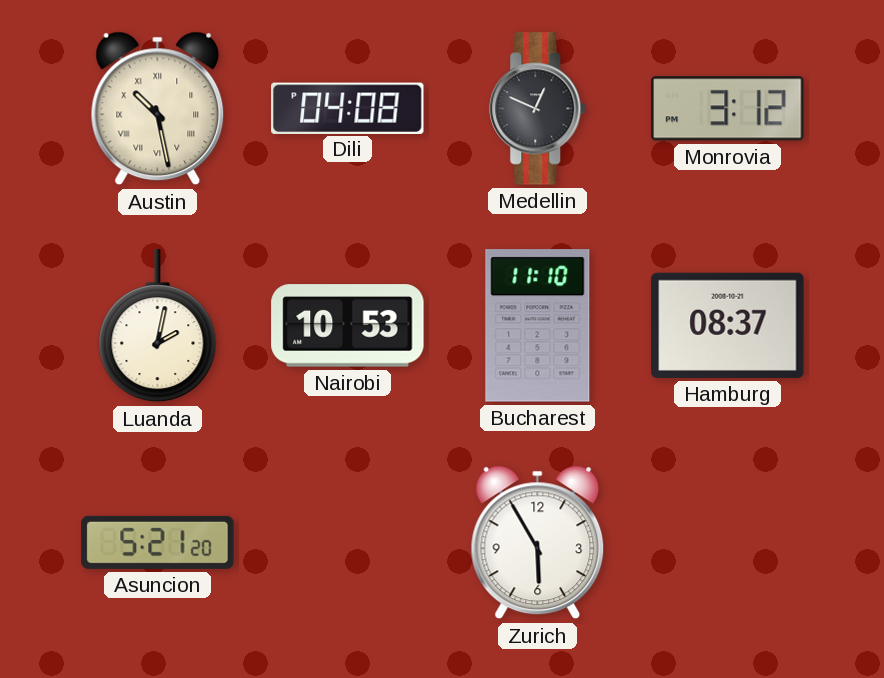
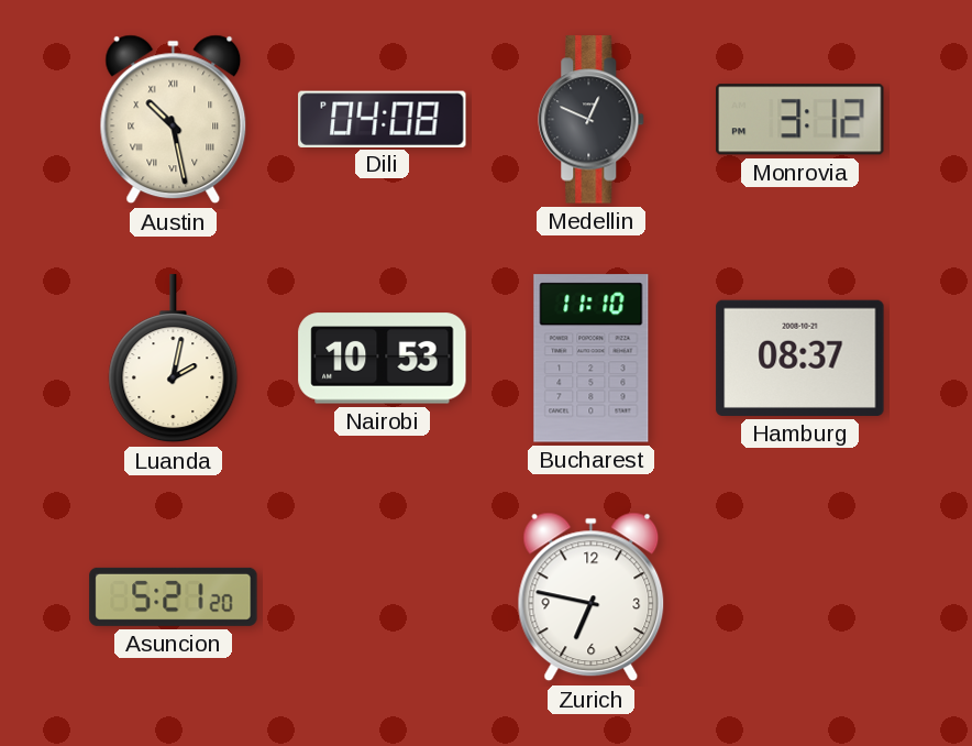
Zurich: 5:55 -> 6:47
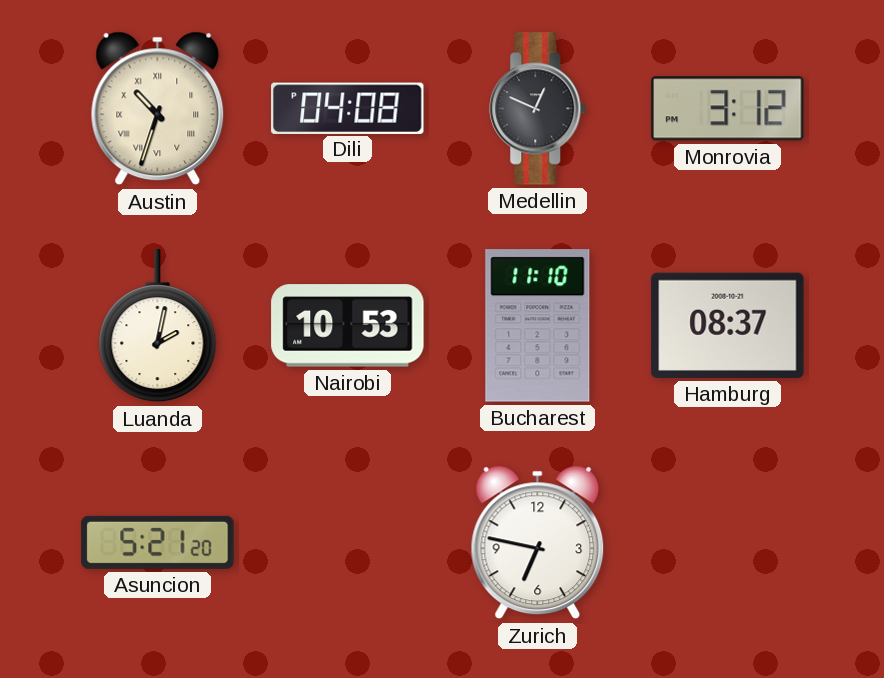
Austin: 10:28 -> 10:33
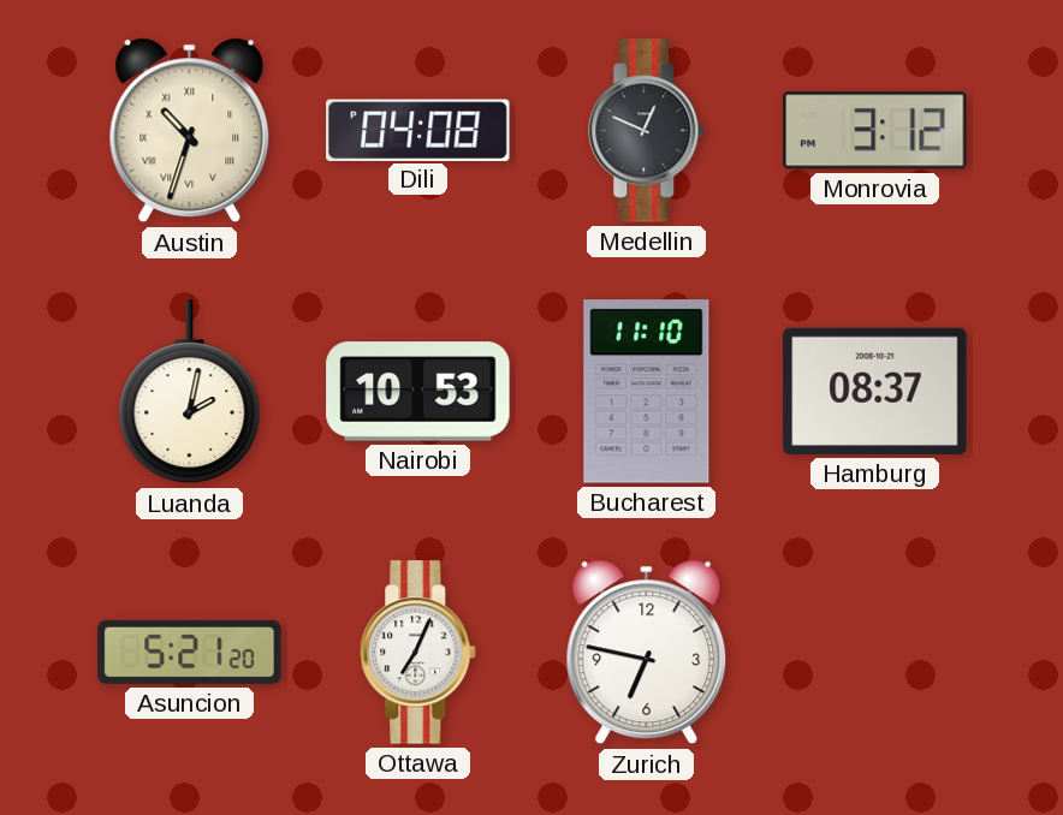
Ottawa: none -> 7:04
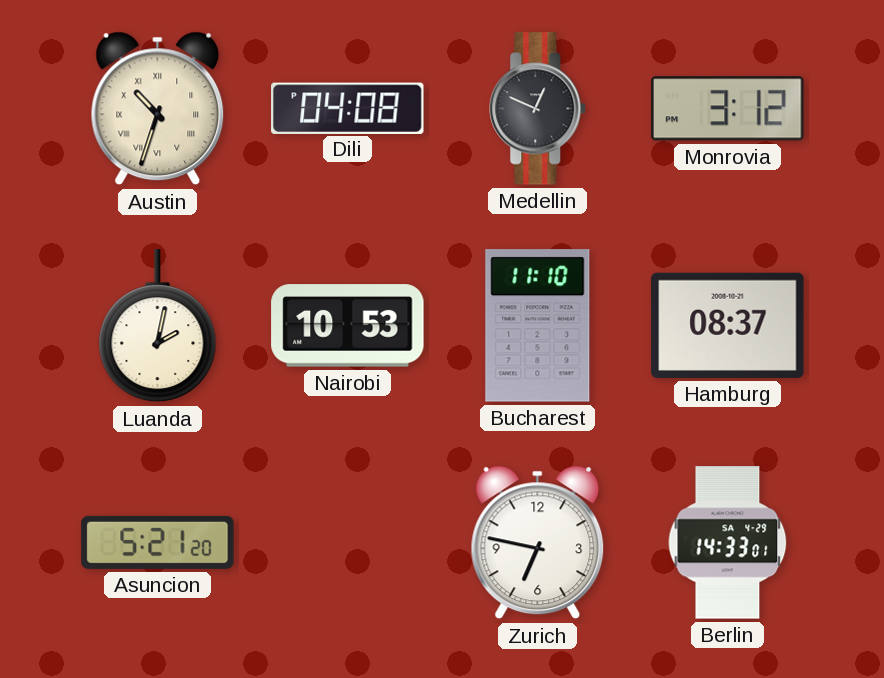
Ottawa: 7:04 -> none
Berlin: none -> 14:33
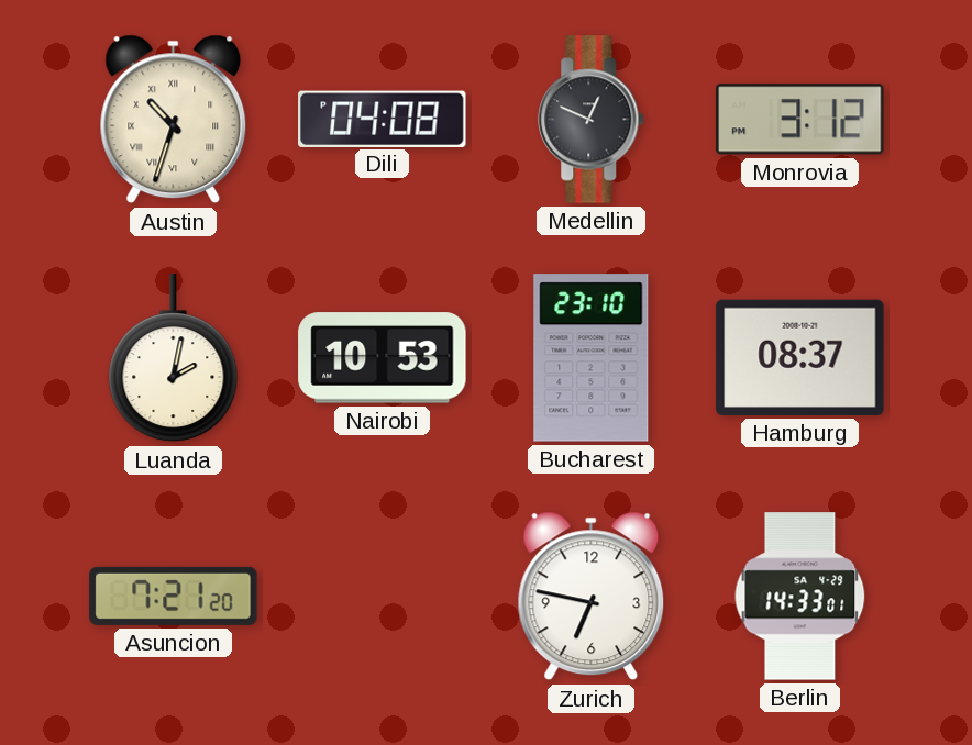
Bucharest: 11:10 -> 23:10
Asuncion: 5:21 -> 7:21
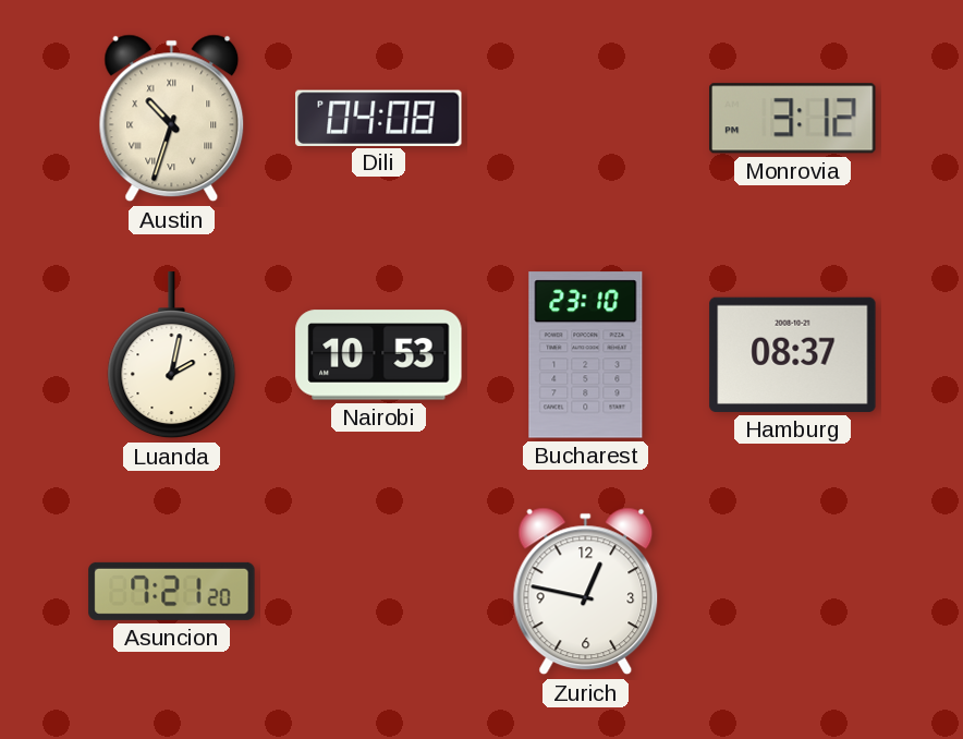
Medellin: 12:49 -> none
Zurich: 6:47 -> 12:47
Berlin: 14:33 -> none
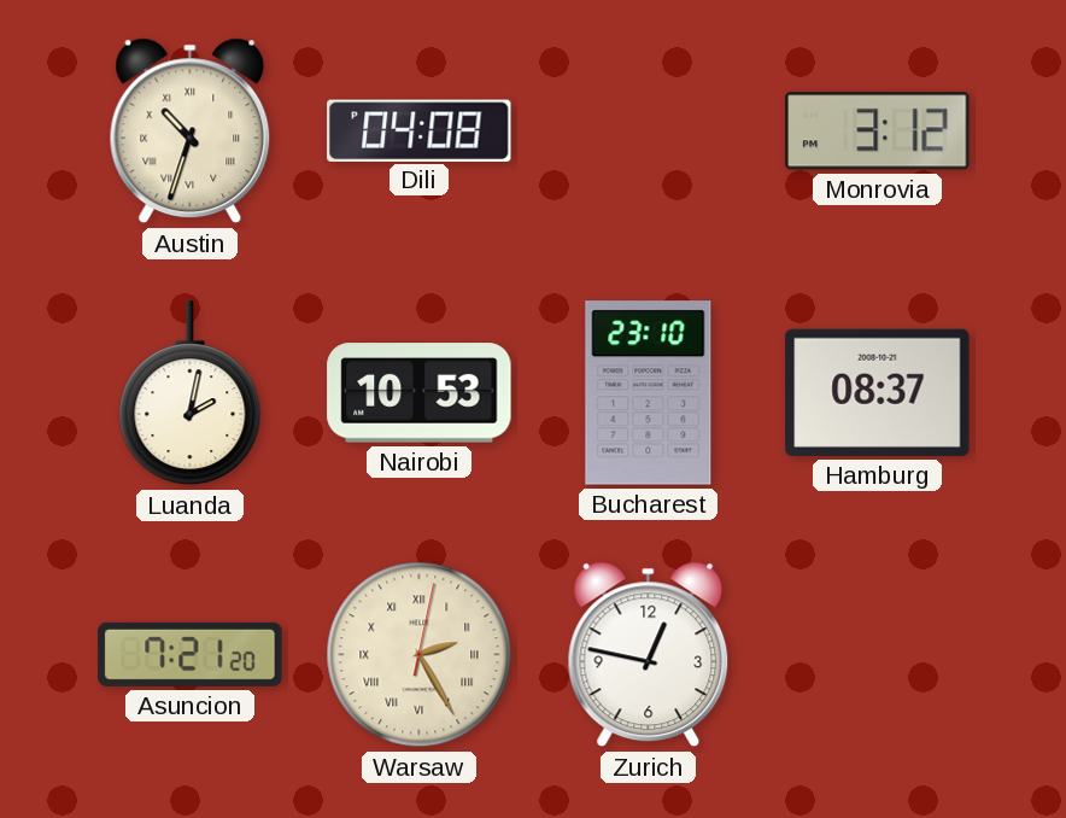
Warsaw: none -> 2:25
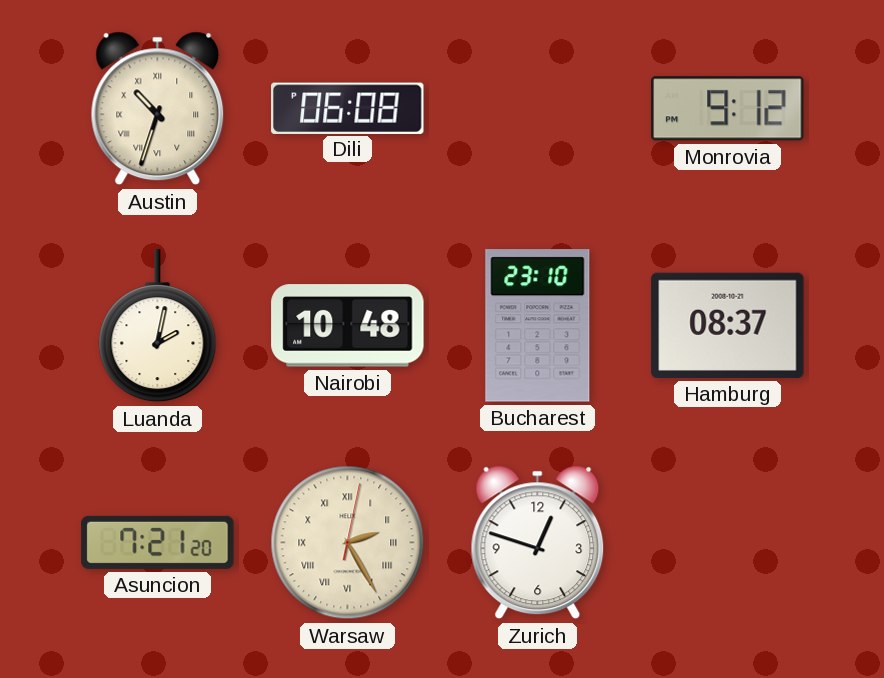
Dili: 04:08 -> 06:08
Monrovia: 3:12 -> 9:12
Nairobi: 10:53 -> 10:48
Zurich: 12:47 -> 12:48
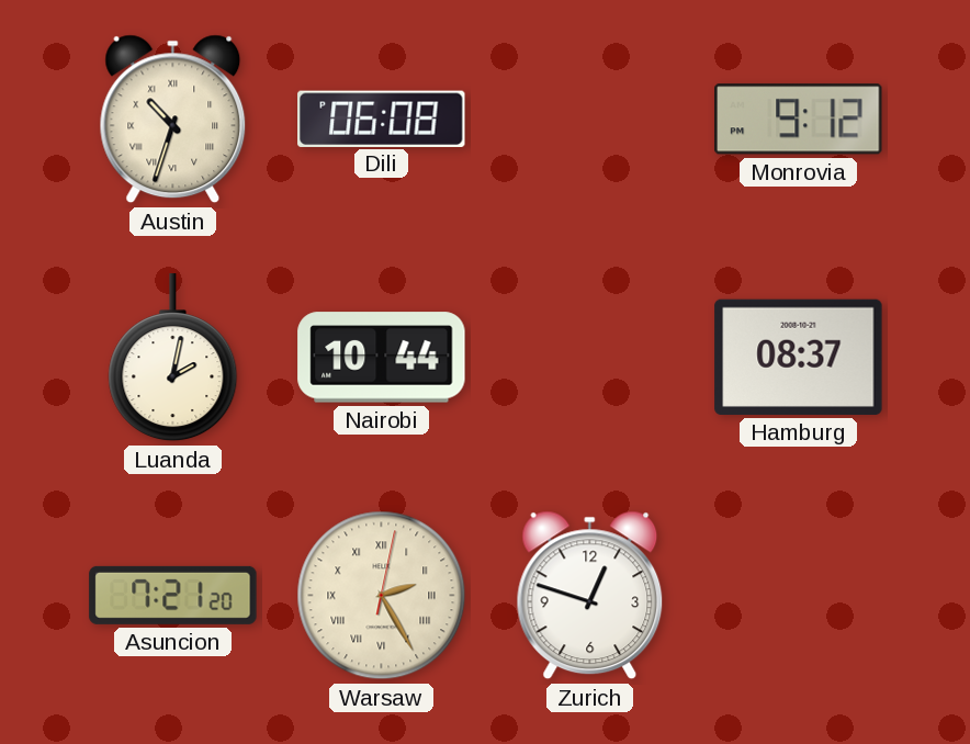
Nairobi: 10:48 -> 10:44
Bucharest: 23:10 -> none
